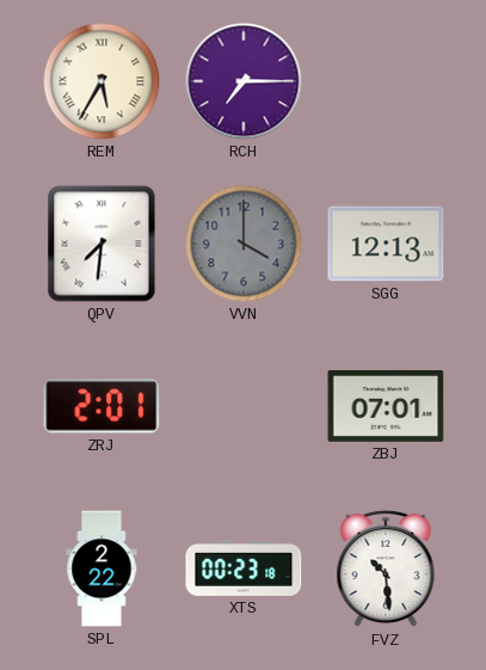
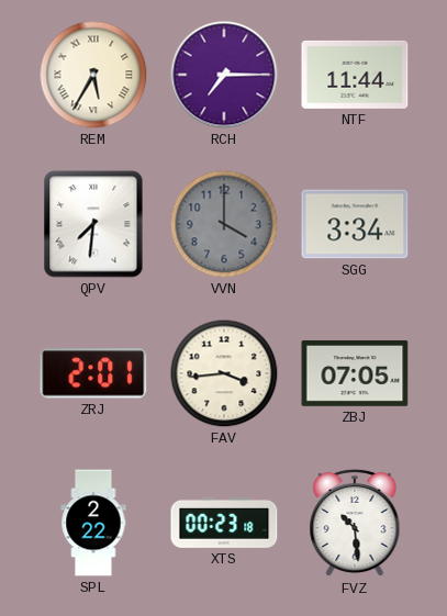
NTF: none -> 11:44
SGG: 12:13 -> 3:34
FAV: none -> 3:44
ZBJ: 07:01 -> 07:05
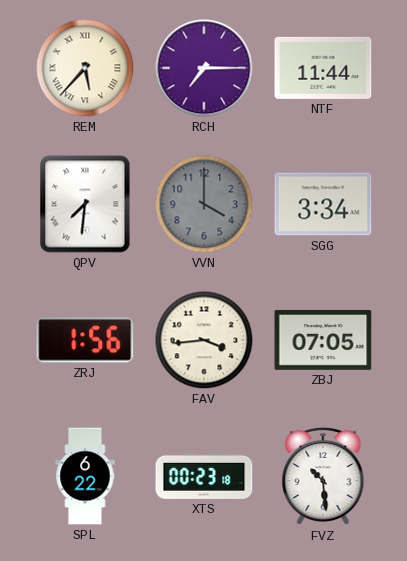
REM: 5:35 -> 5:37
ZRJ: 2:01 -> 1:56
SPL: 2:22 -> 6:22
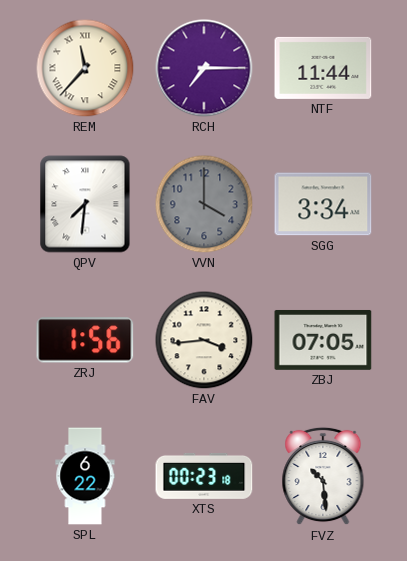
REM: 5:37 -> 11:37
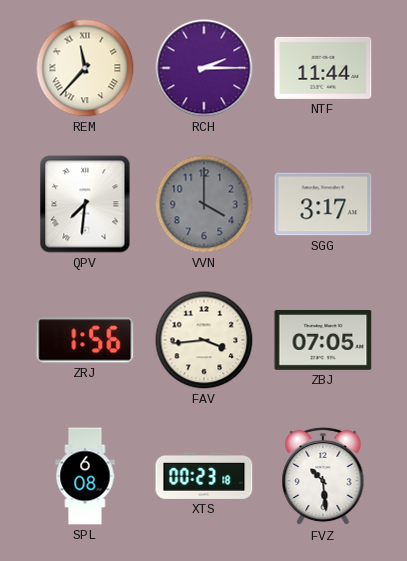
RCH: 7:15 -> 2:15
SGG: 3:34 -> 3:17
SPL: 6:22 -> 6:08
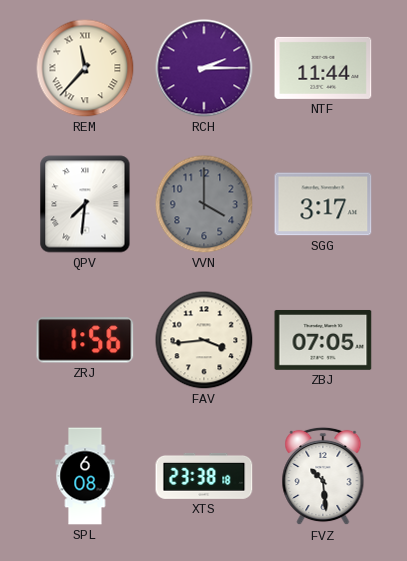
XTS: 00:23 -> 23:38
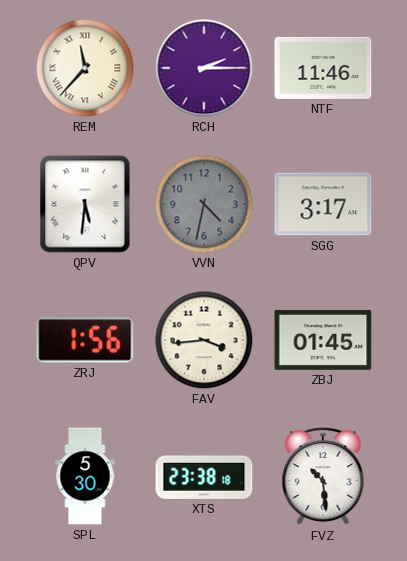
NTF: 11:44 -> 11:46
QPV: 7:31 -> 5:31
VVN: 4:00 -> 4:32
ZBJ: 07:05 -> 01:45
SPL: 6:08 -> 5:30
